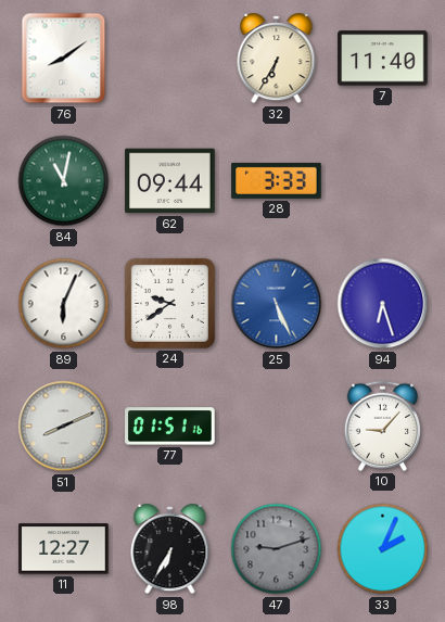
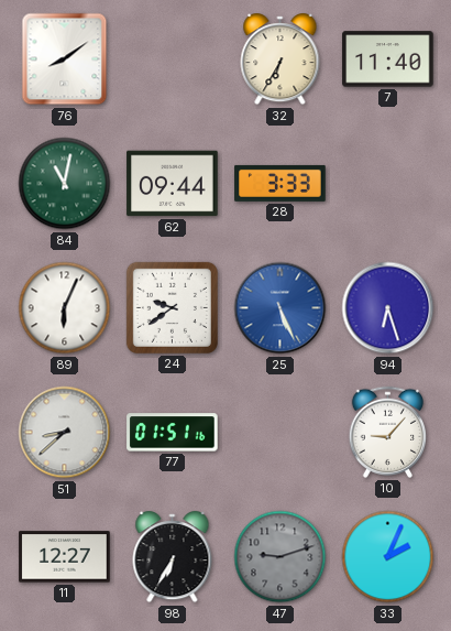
51: 8:11 -> 8:38
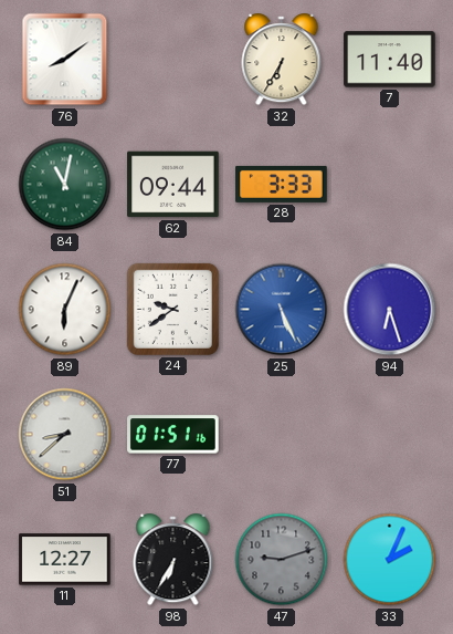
10: 9:07 -> none
